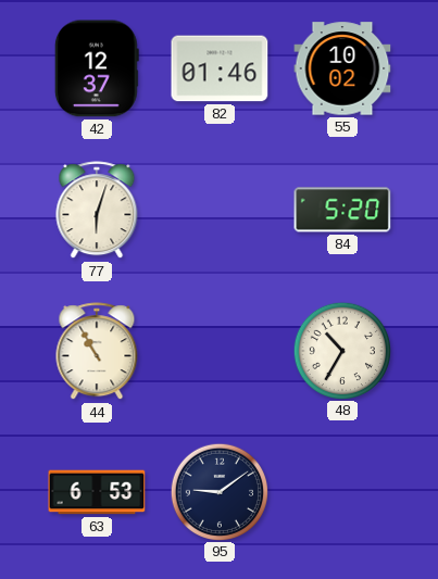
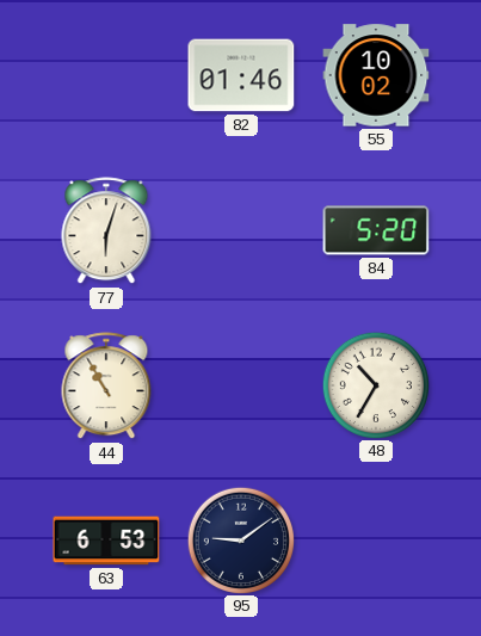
42: 12:37 -> none
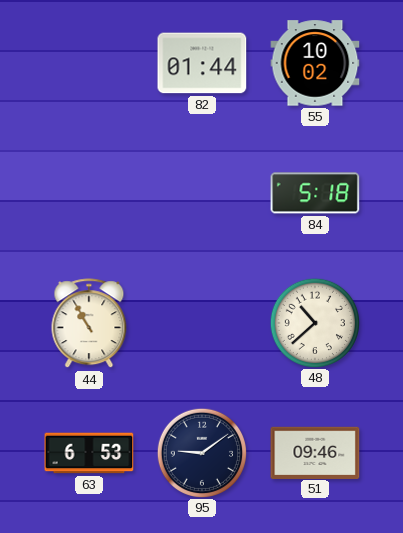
82: 01:46 -> 01:44
77: 6:03 -> none
84: 5:20 -> 5:18
48: 10:35 -> 10:38
51: none -> 09:46
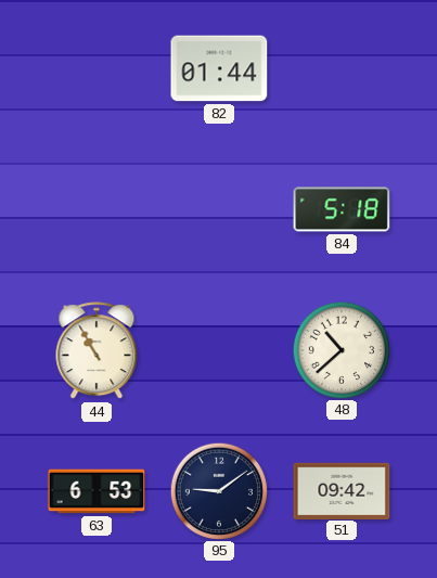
55: 10:02 -> none
51: 09:46 -> 09:42
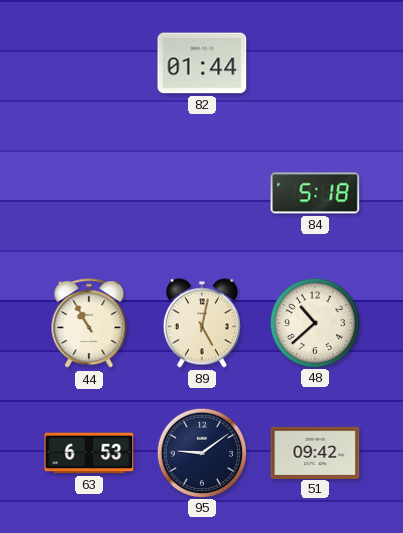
89: none -> 5:02
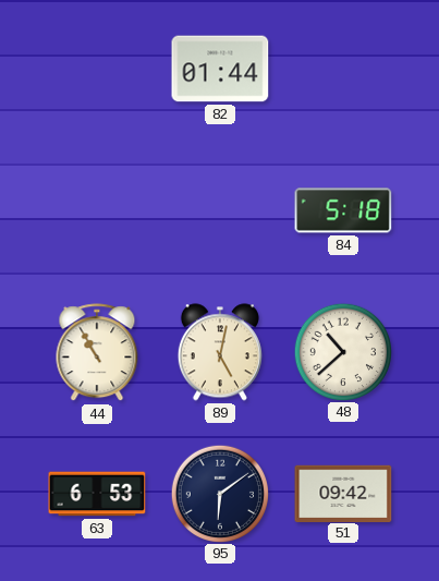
95: 9:09 -> 6:09
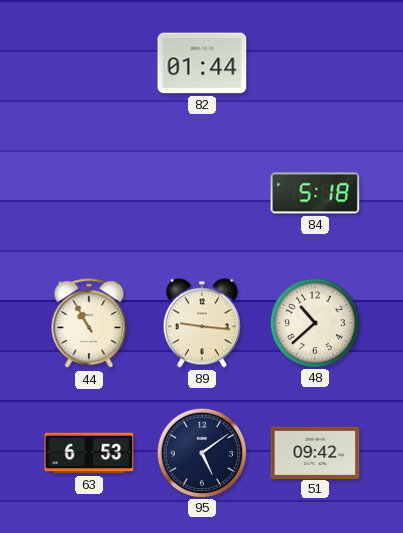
89: 5:02 -> 9:16
95: 6:09 -> 5:09
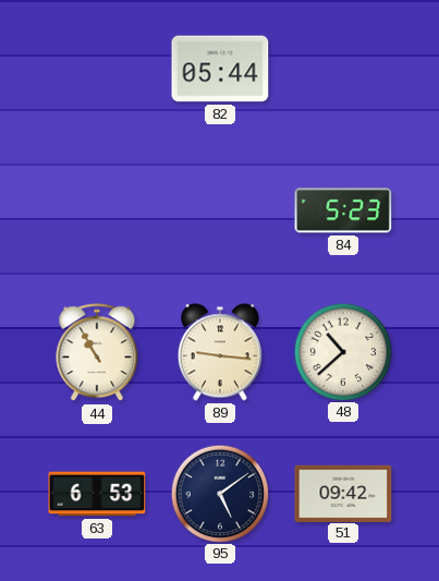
82: 01:44 -> 05:44
84: 5:18 -> 5:23
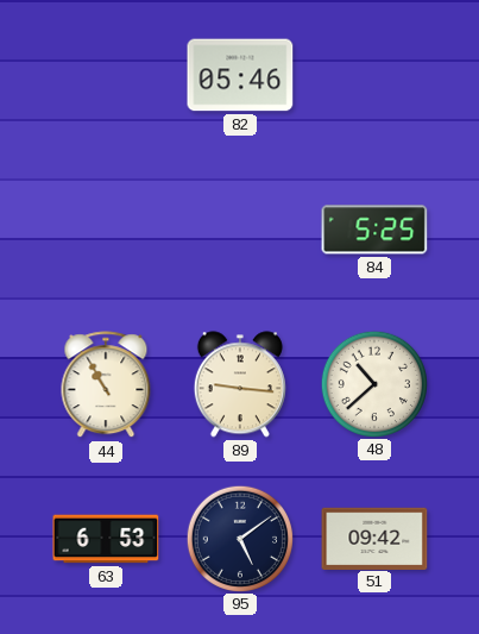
82: 05:44 -> 05:46
84: 5:23 -> 5:25
